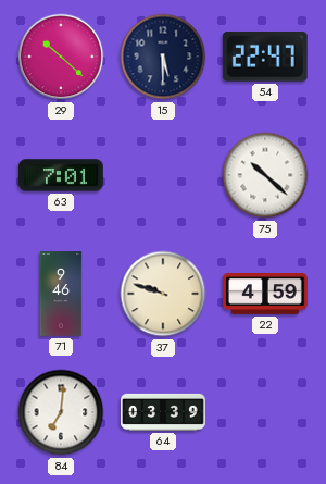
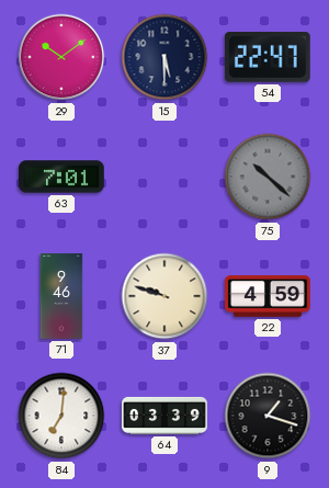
29: 10:22 -> 10:09
75 dial: white -> grey
9: none -> 1:18
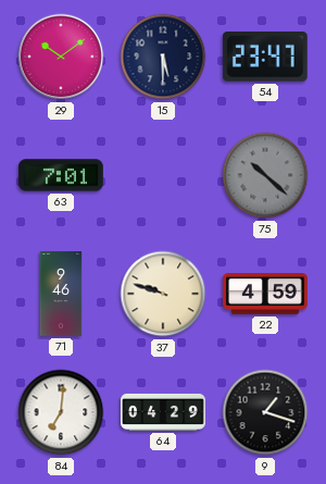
54: 22:47 -> 23:47
64: 03:39 -> 04:29
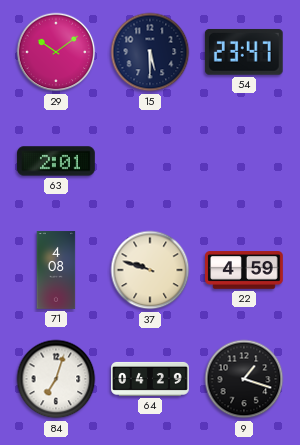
63: 7:01 -> 2:01
75: 10:22 -> none
71: 9:46 -> 4:08
84: 7:01 -> 7:03
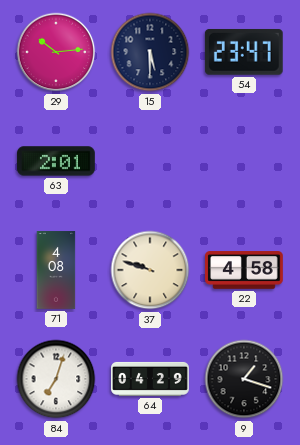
29: 10:09 -> 10:14
22: 4:59 -> 4:58
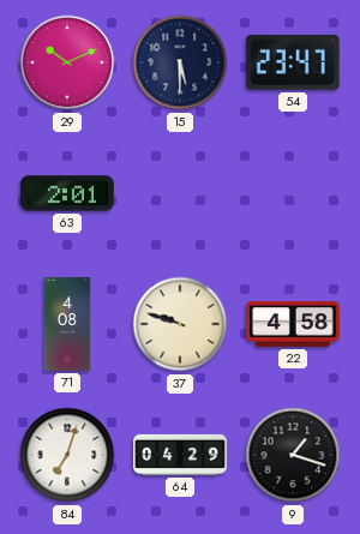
29: 10:14 -> 10:11
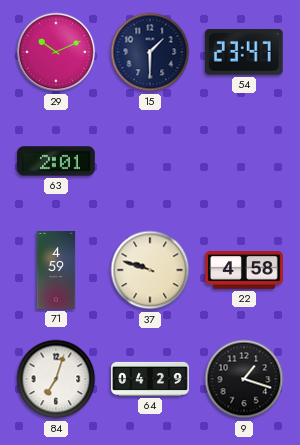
15: 5:30 -> 1:30
71: 4:08 -> 4:59
